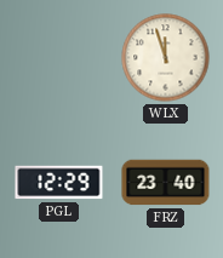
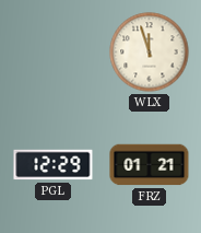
FRZ: 23:40 -> 01:21
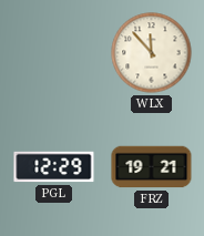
WLX: 11:57 -> 11:53
FRZ: 01:21 -> 19:21
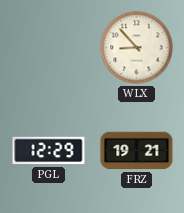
WLX: 11:53 -> 8:53
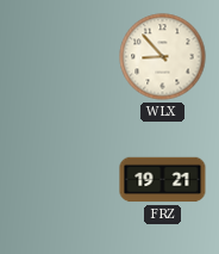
PGL: 12:29 -> none
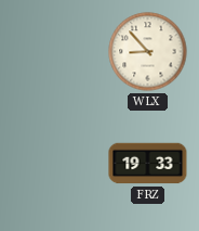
FRZ: 19:21 -> 19:33
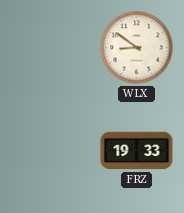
WLX: 8:53 -> 8:51
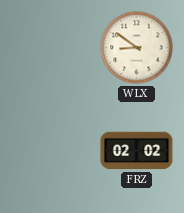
FRZ: 19:33 -> 02:02
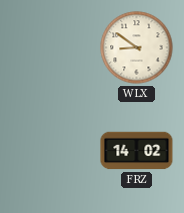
FRZ: 02:02 -> 14:02
